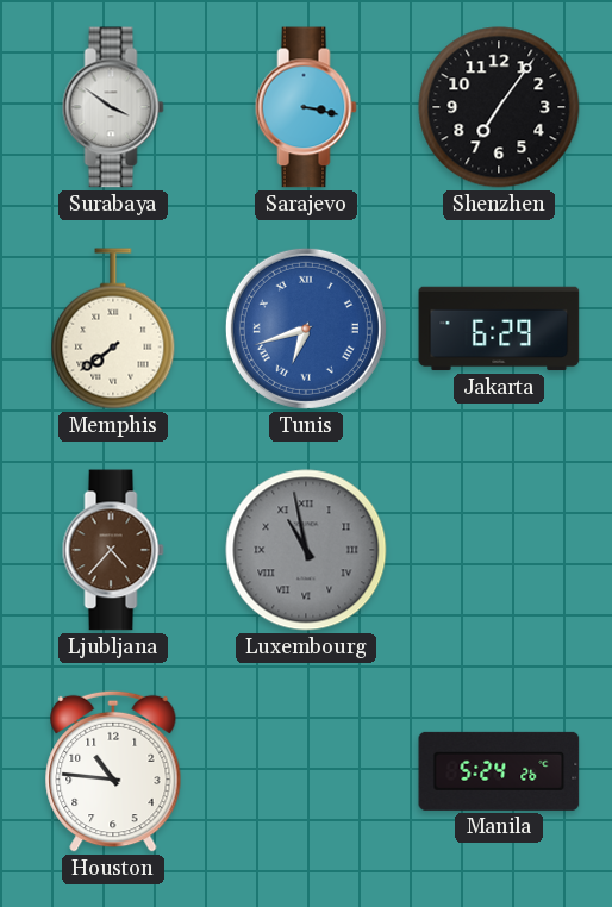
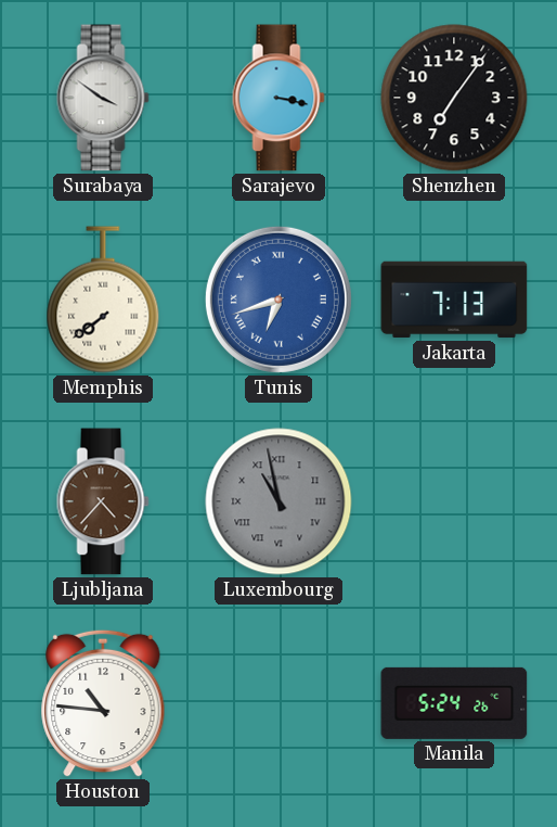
Jakarta: 6:29 -> 7:13
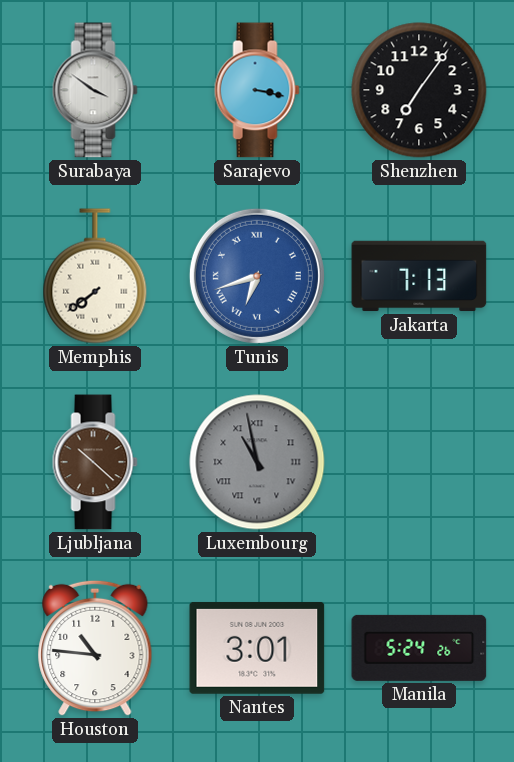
Ljubljana: 4:37 -> 10:22
Nantes: none -> 3:01
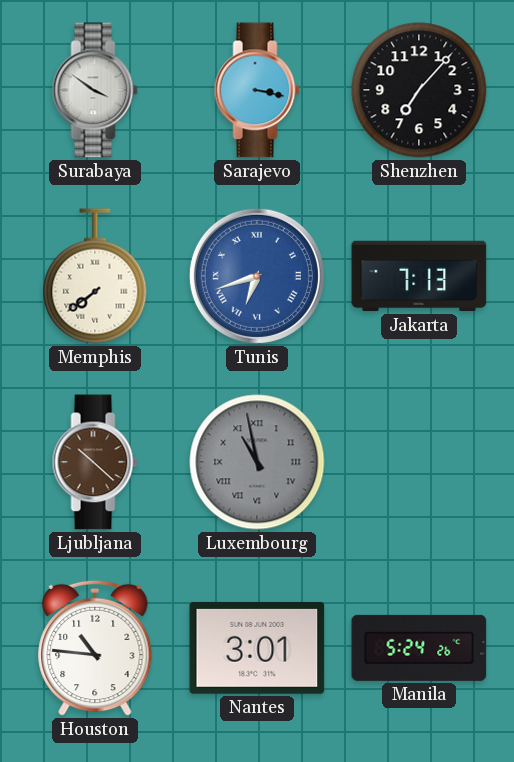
Shenzhen: 7:06 -> 7:07
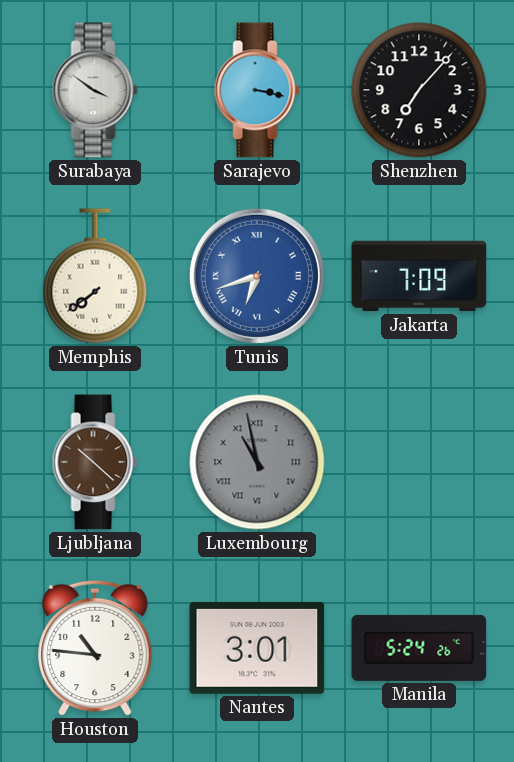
Jakarta: 7:13 -> 7:09
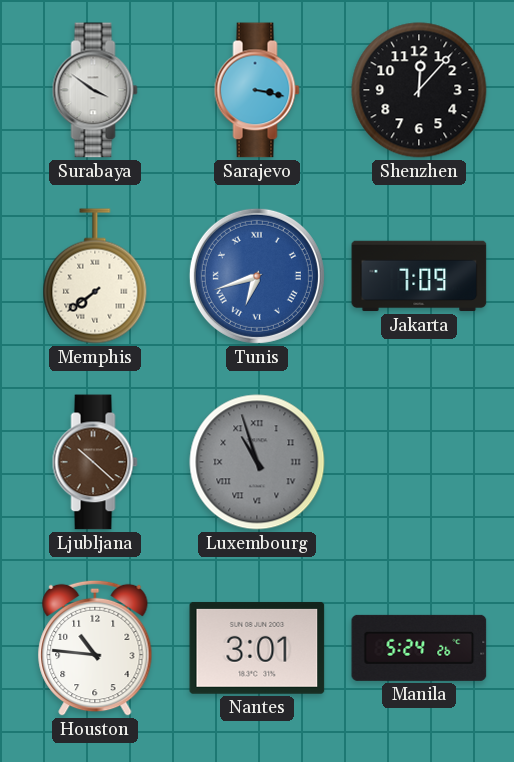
Shenzhen: 7:07 -> 12:07
Luxembourg: 10:58 -> 10:57
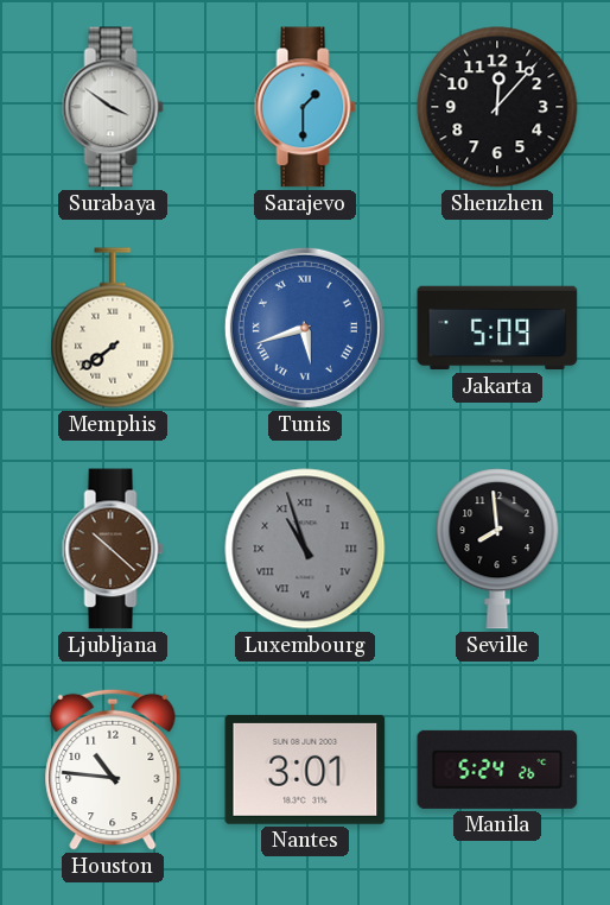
Sarajevo: 3:17 -> 1:30
Tunis: 6:42 -> 5:42
Jakarta: 7:09 -> 5:09
Seville: none -> 7:59
